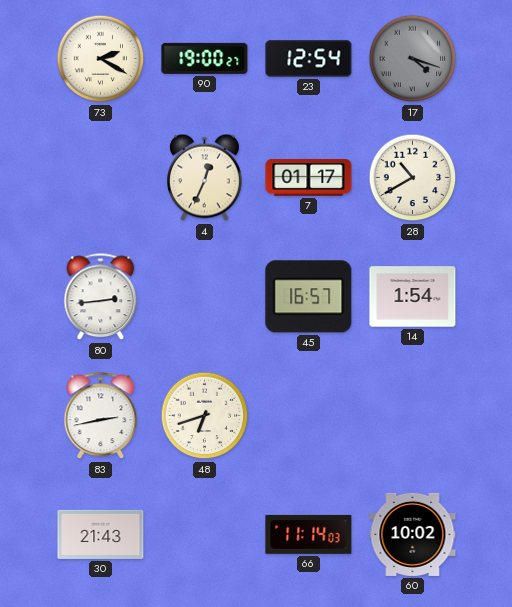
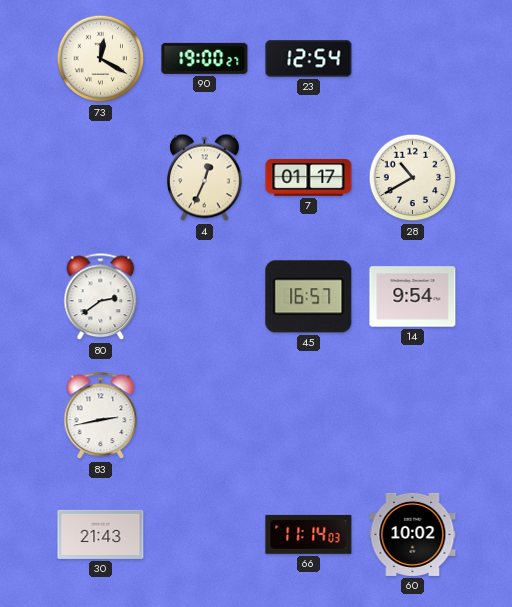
73: 2:20 -> 12:20
17: 4:18 -> none
80: 2:44 -> 2:39
14: 1:54 -> 9:54
48: 6:42 -> none
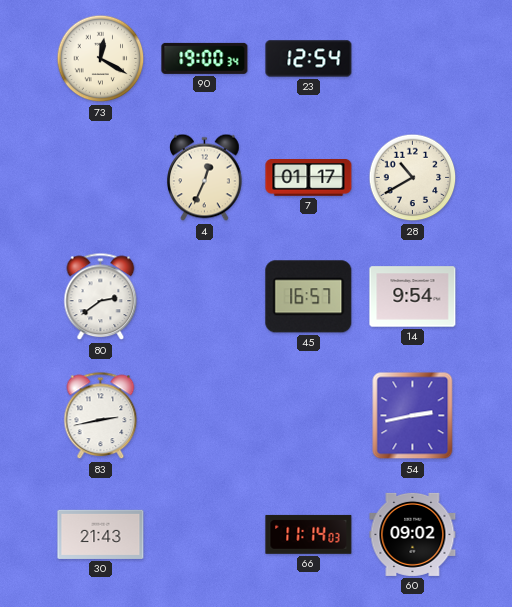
90: 19:00:27 -> 19:00:34
54: none -> 2:43
60: 10:02 -> 09:02
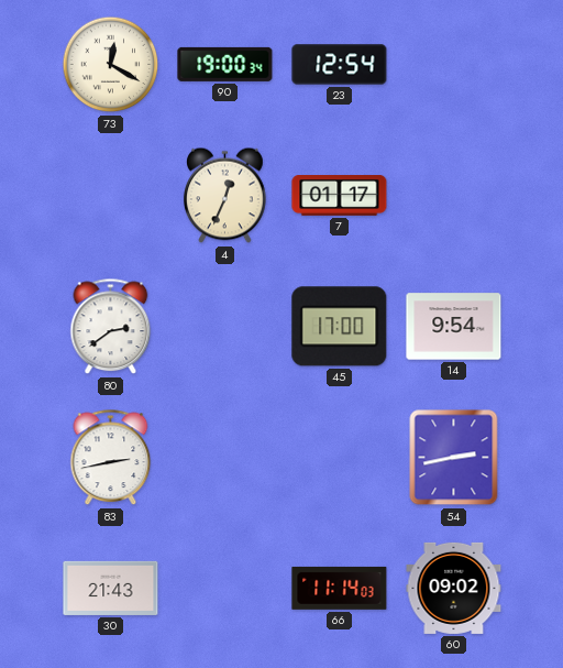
28: 10:40 -> none
45: 16:57 -> 17:00
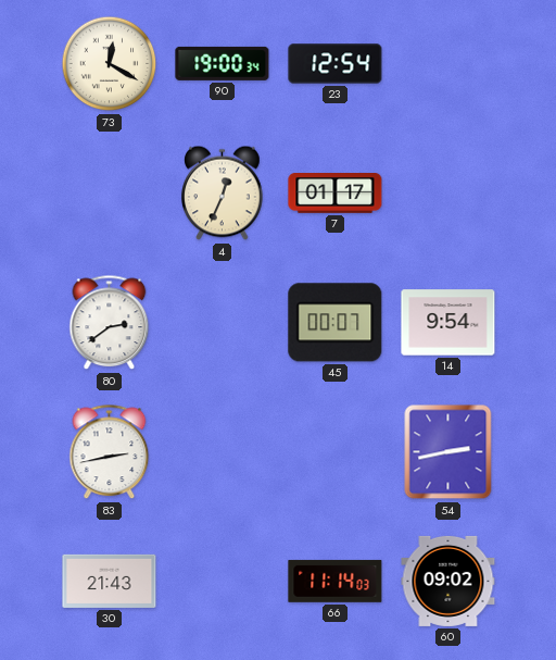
45: 17:00 -> 00:07
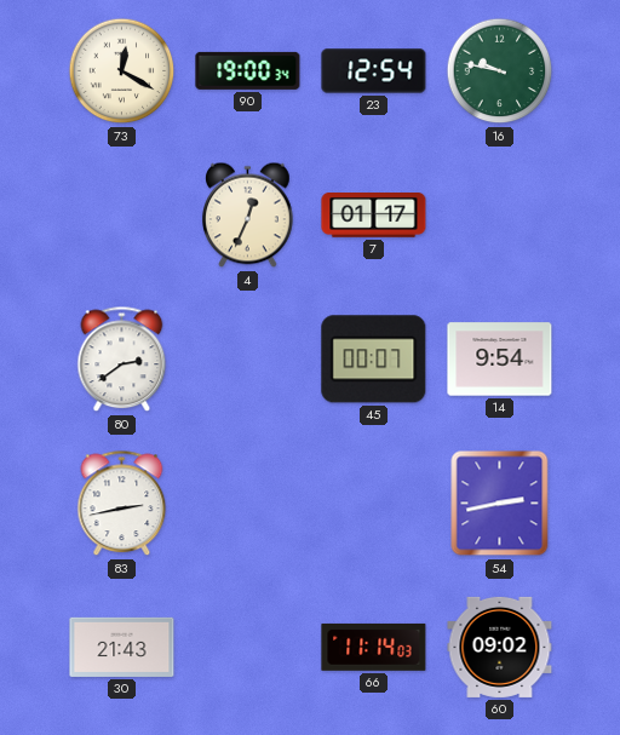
16: none -> 9:47
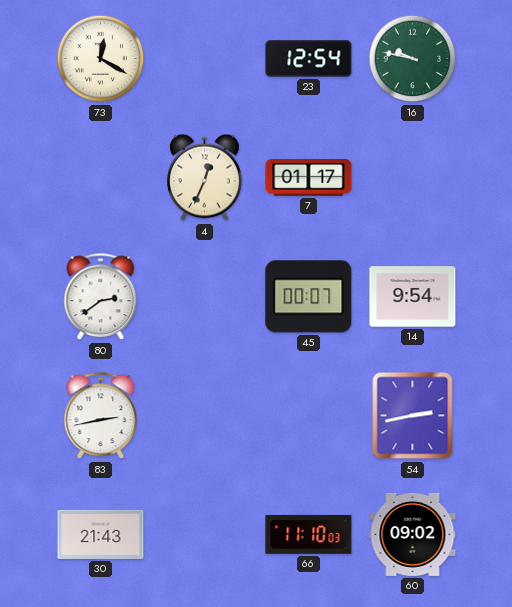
90: 19:00 -> none
66: 11:14 -> 11:10
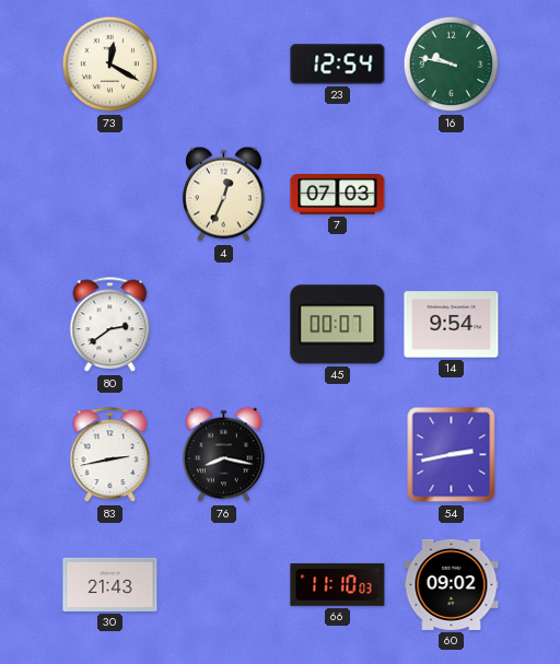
7: 01:17 -> 07:03
76: none -> 8:17
